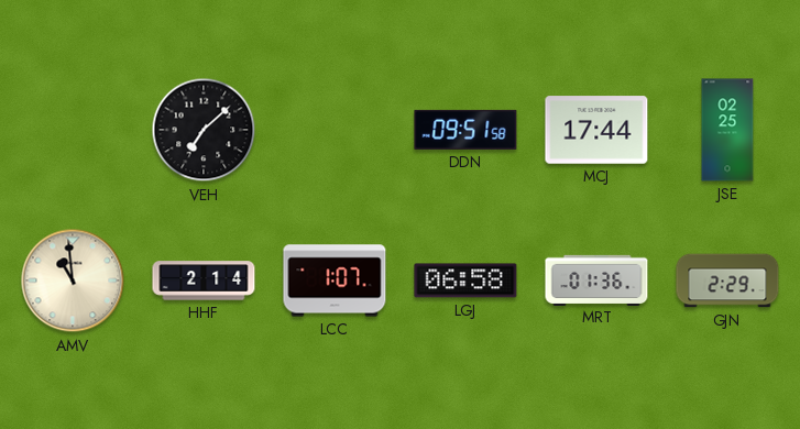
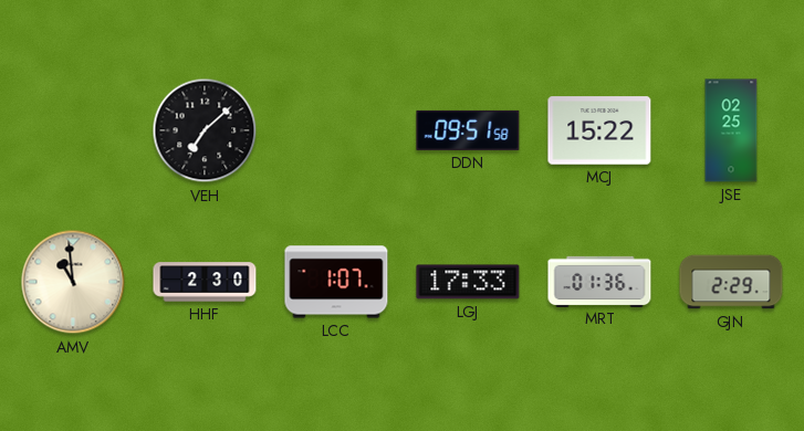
MCJ: 17:44 -> 15:22
HHF: 2:14 -> 2:30
LGJ: 06:58 -> 17:33
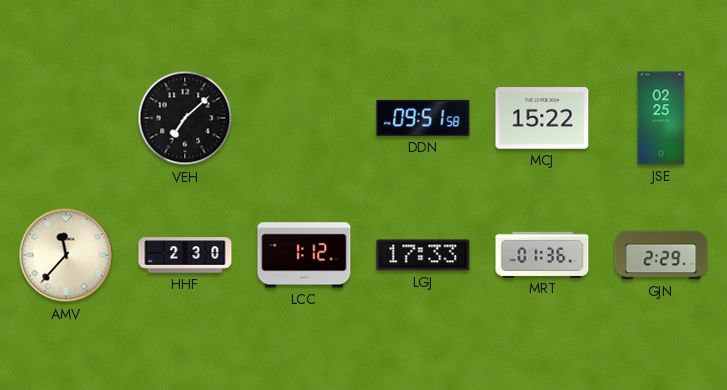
AMV: 10:59 -> 11:37
LCC: 1:07 -> 1:12
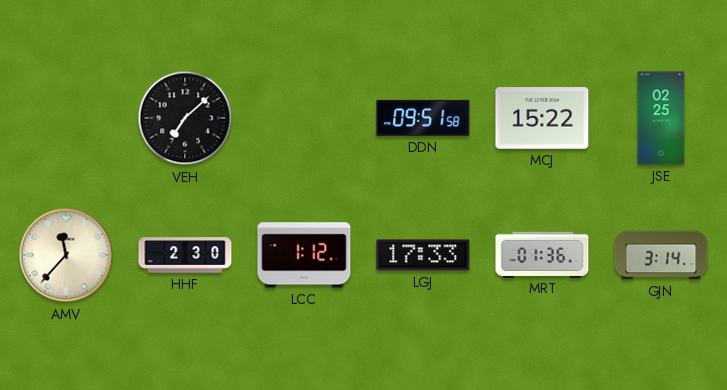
GJN: 2:29 -> 3:14
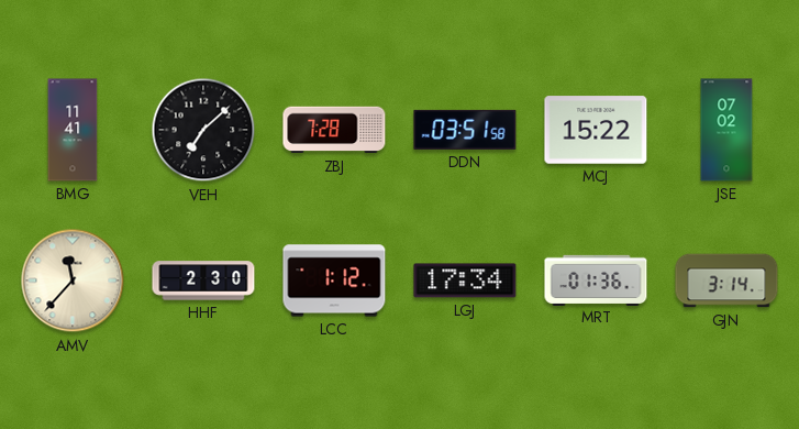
BMG: none -> 11:41
ZBJ: none -> 7:28
DDN: 09:51 -> 03:51
JSE: 02:25 -> 07:02
LGJ: 17:33 -> 17:34
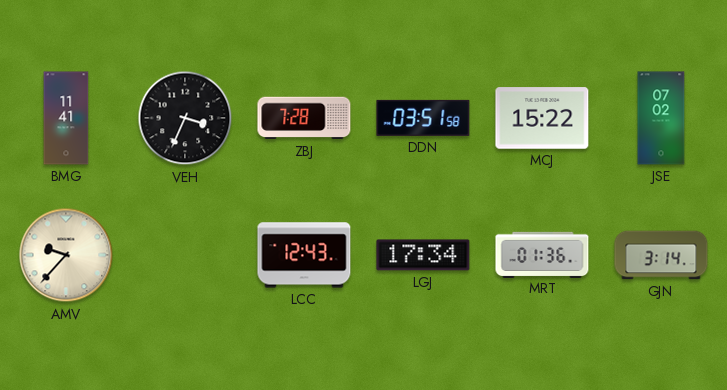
VEH: 7:08 -> 3:34
AMV: 11:37 -> 9:37
HHF: 2:30 -> none
LCC: 1:12 -> 12:43
